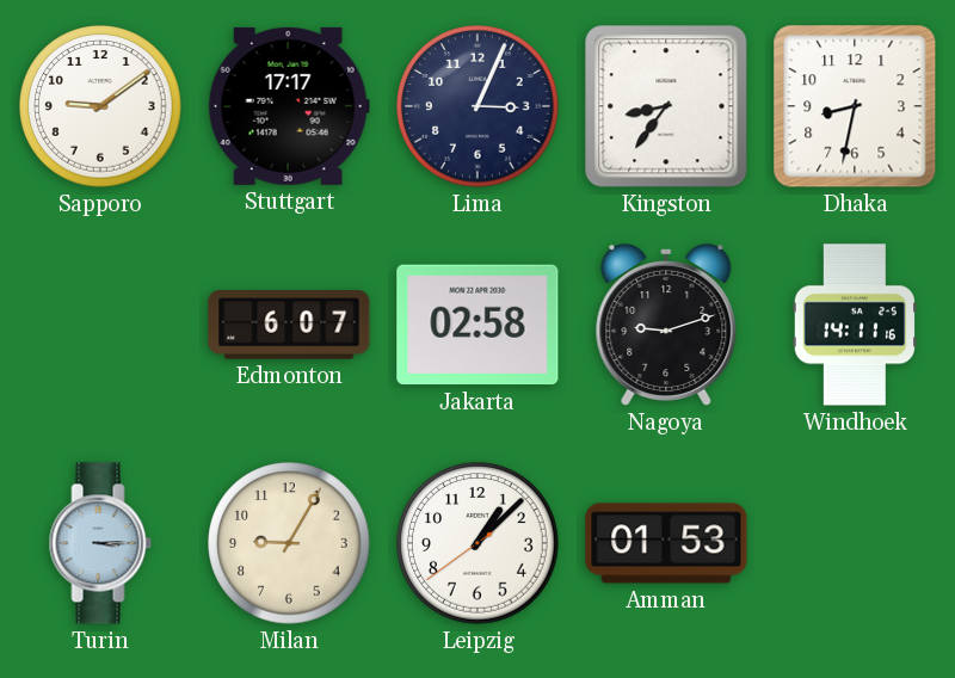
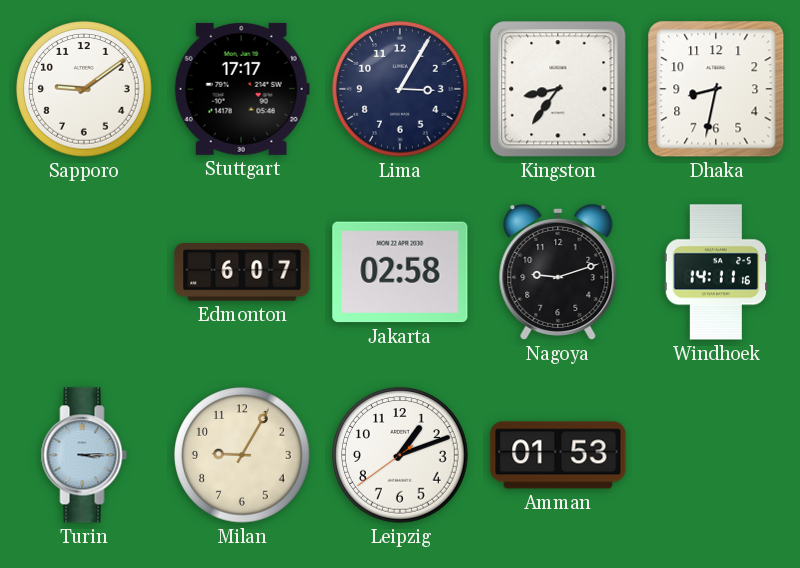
Lima: 3:04 -> 3:05
Leipzig: 1:07 -> 1:11
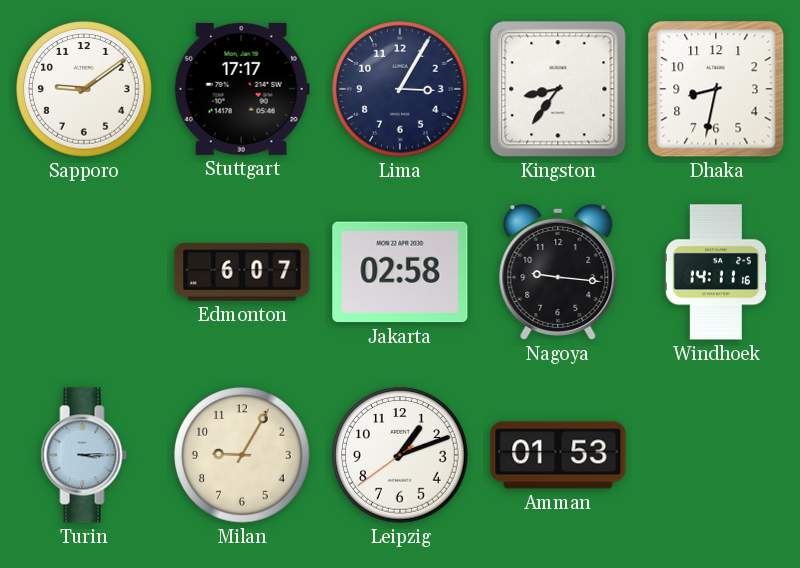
Nagoya: 9:12 -> 9:16
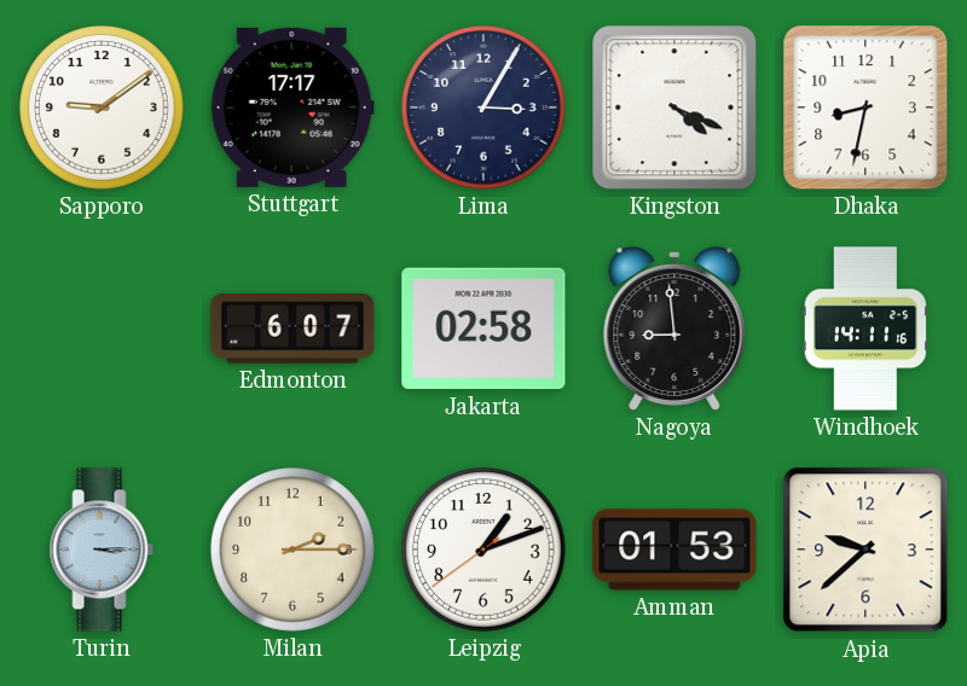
Kingston: 8:36 -> 4:19
Nagoya: 9:16 -> 8:59
Milan: 9:05 -> 2:15
Apia: none -> 9:38
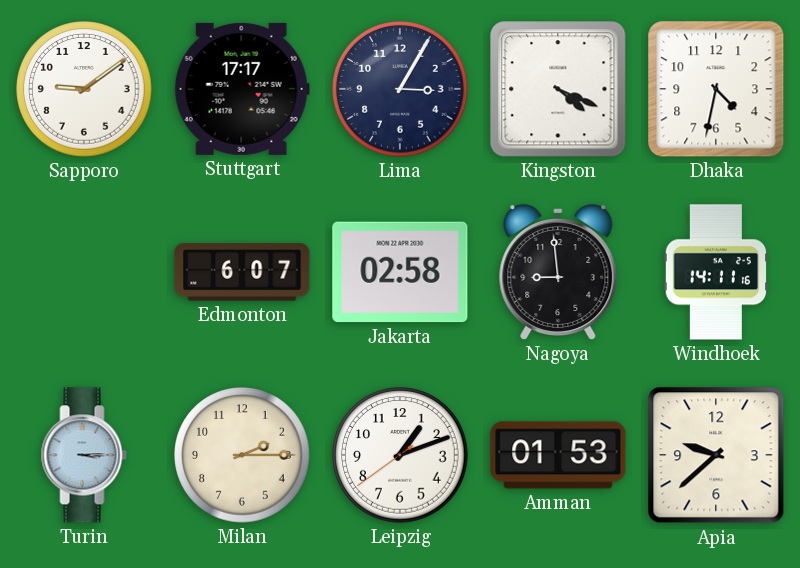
Dhaka: 8:32 -> 4:32
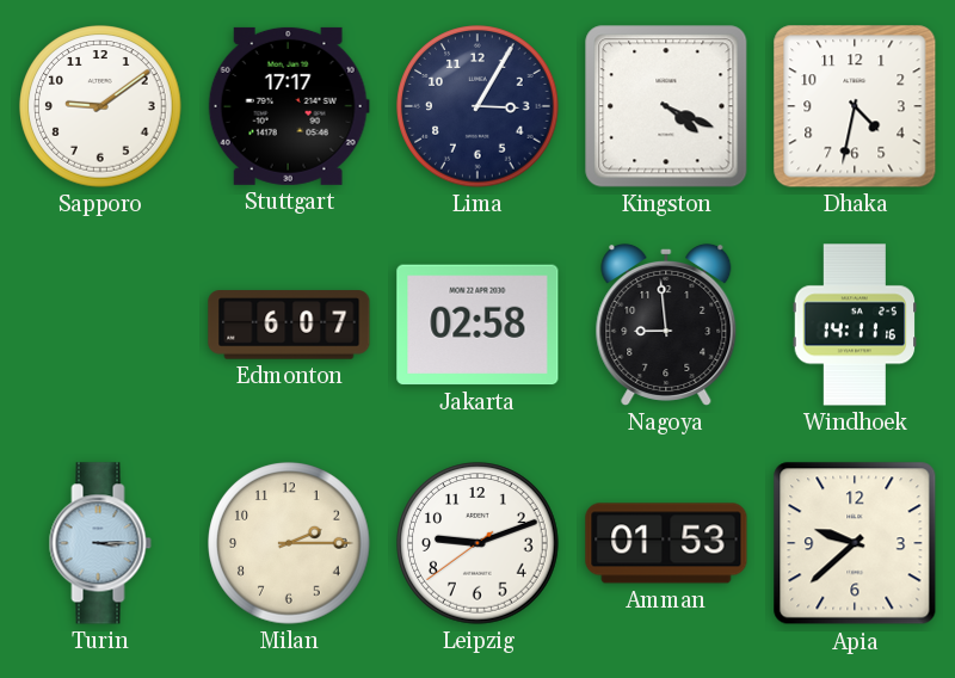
Leipzig: 1:11 -> 9:11
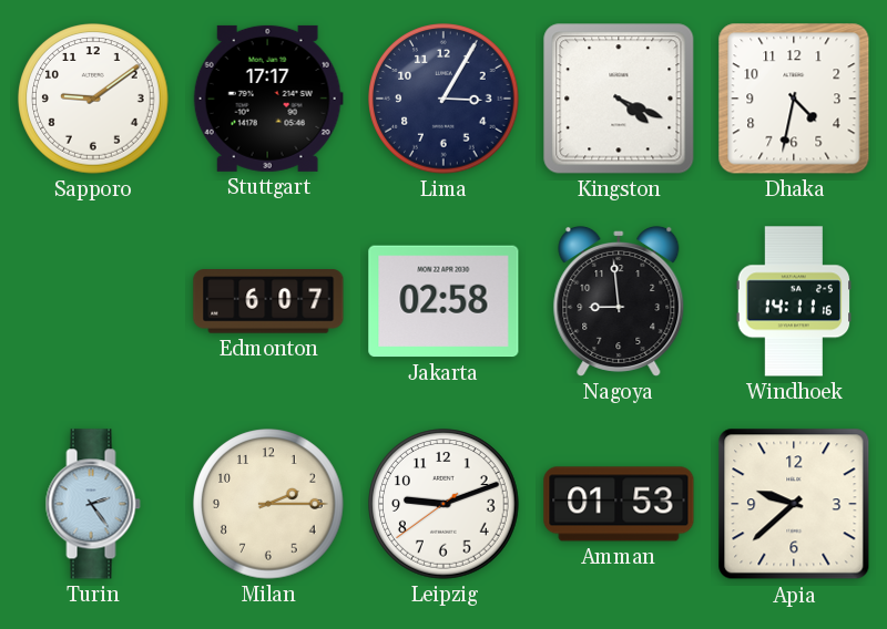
Turin: 3:15 -> 2:24
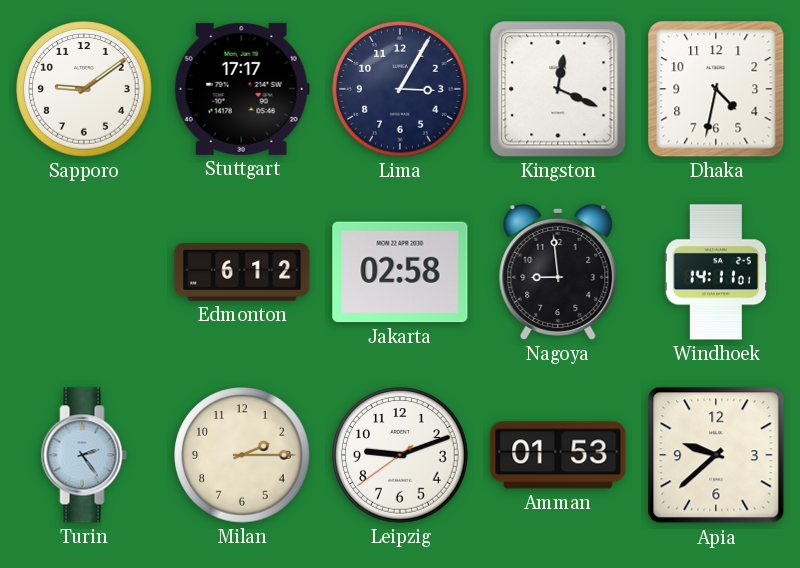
Kingston: 4:19 -> 12:19
Edmonton: 6:07 -> 6:12
Windhoek: 14:11:16 -> 14:11:01
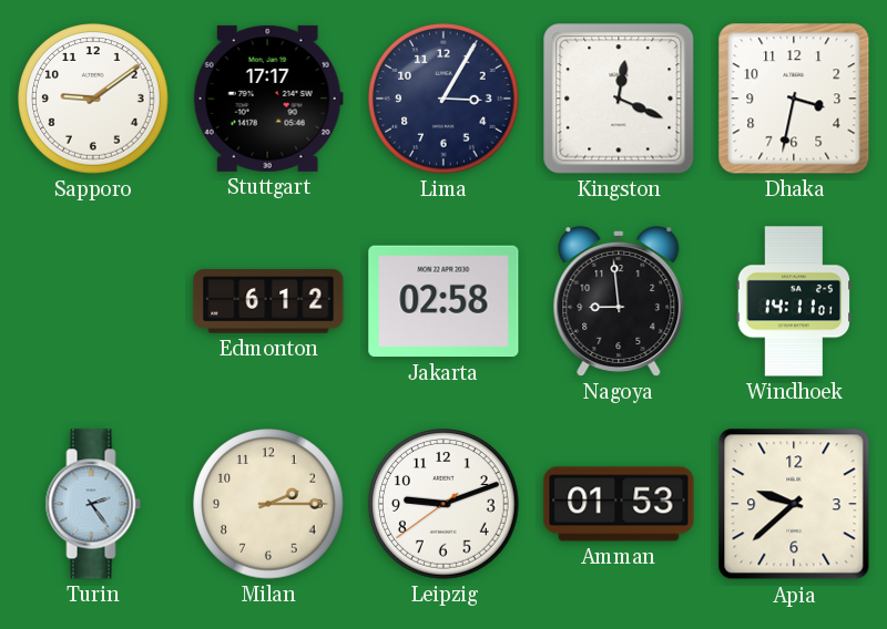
Dhaka: 4:32 -> 3:32
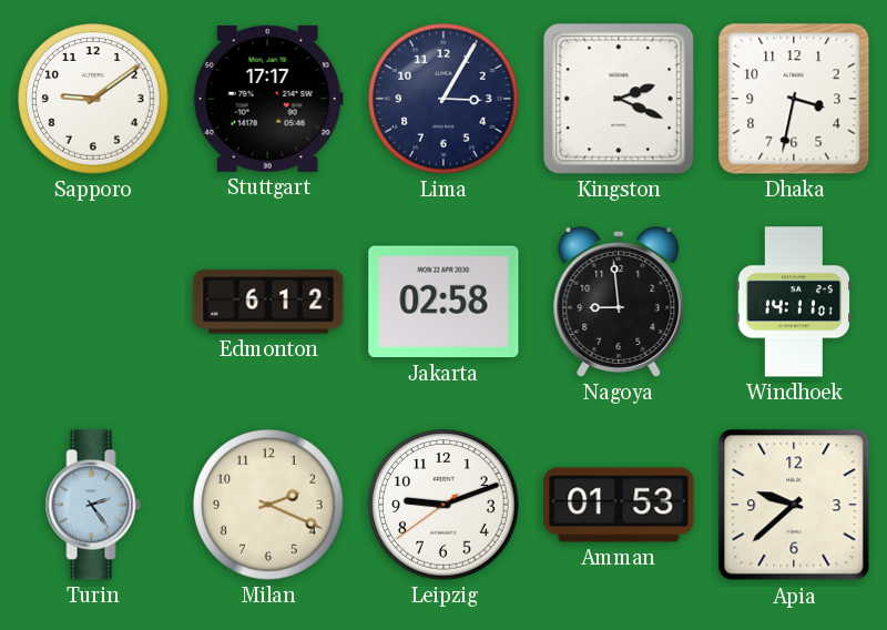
Kingston: 12:19 -> 2:19
Milan: 2:15 -> 2:19
